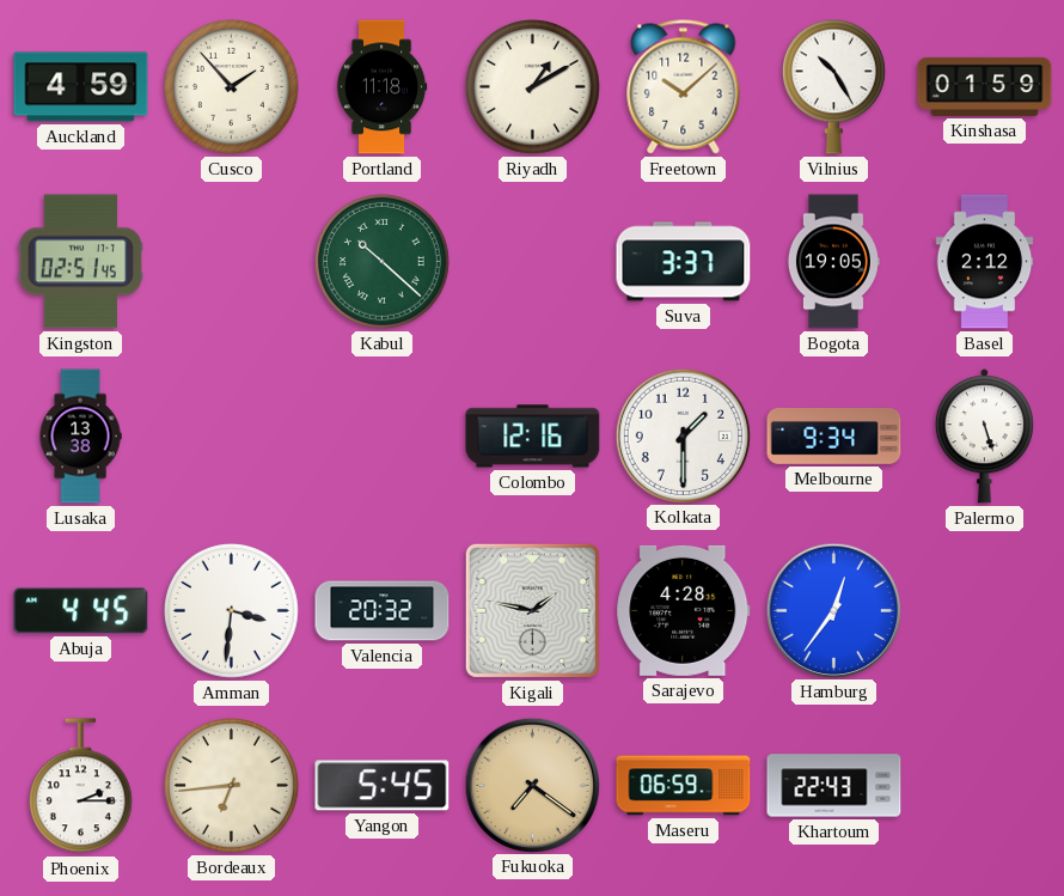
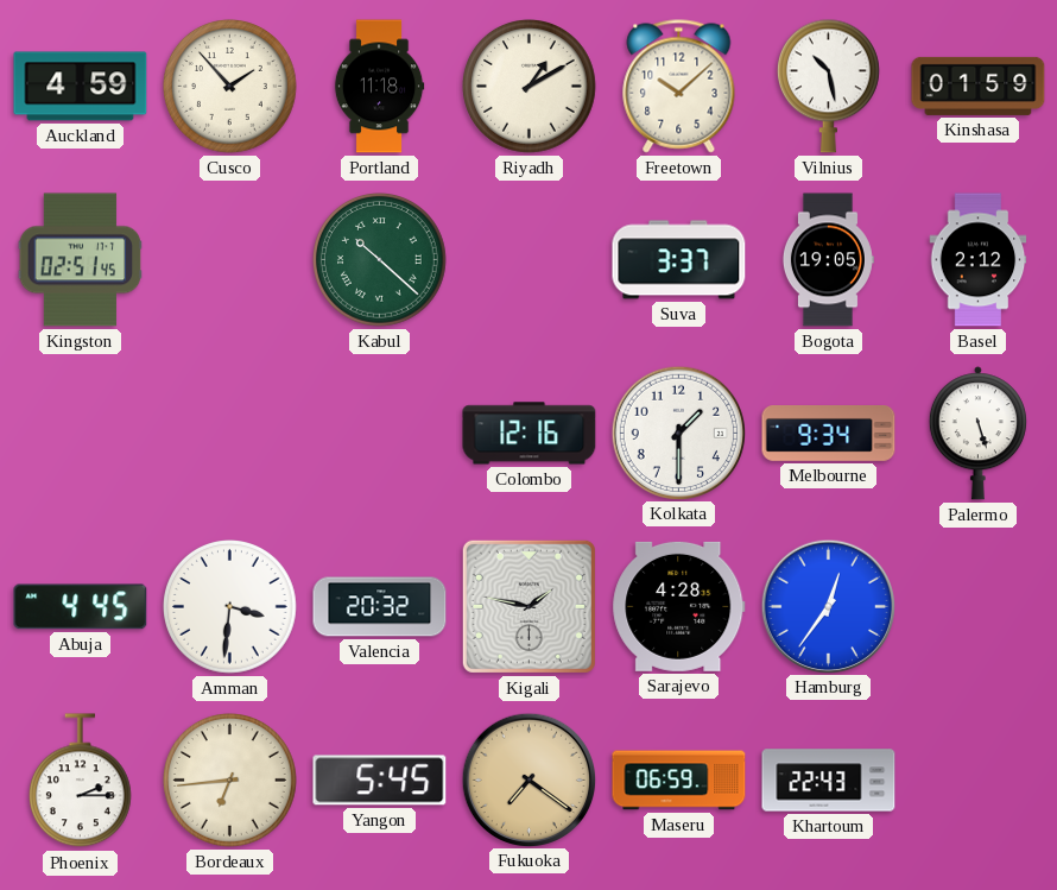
Vilnius: 10:25 -> 10:28
Lusaka: 13:38 -> none
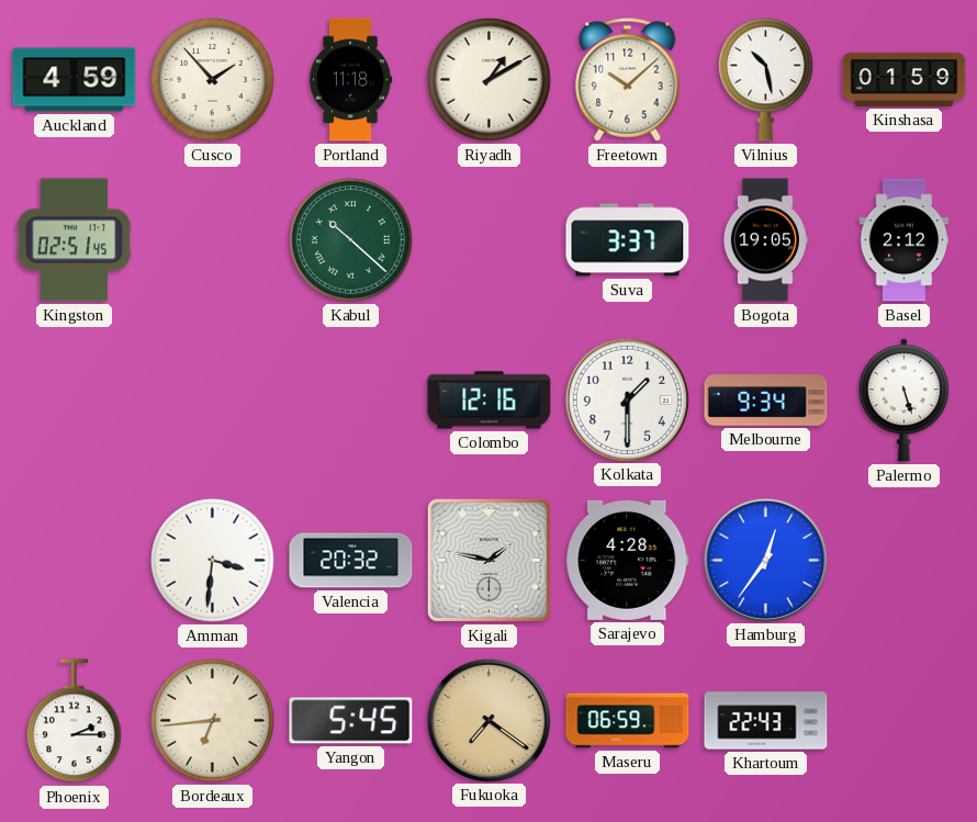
Abuja: 4:45 -> none
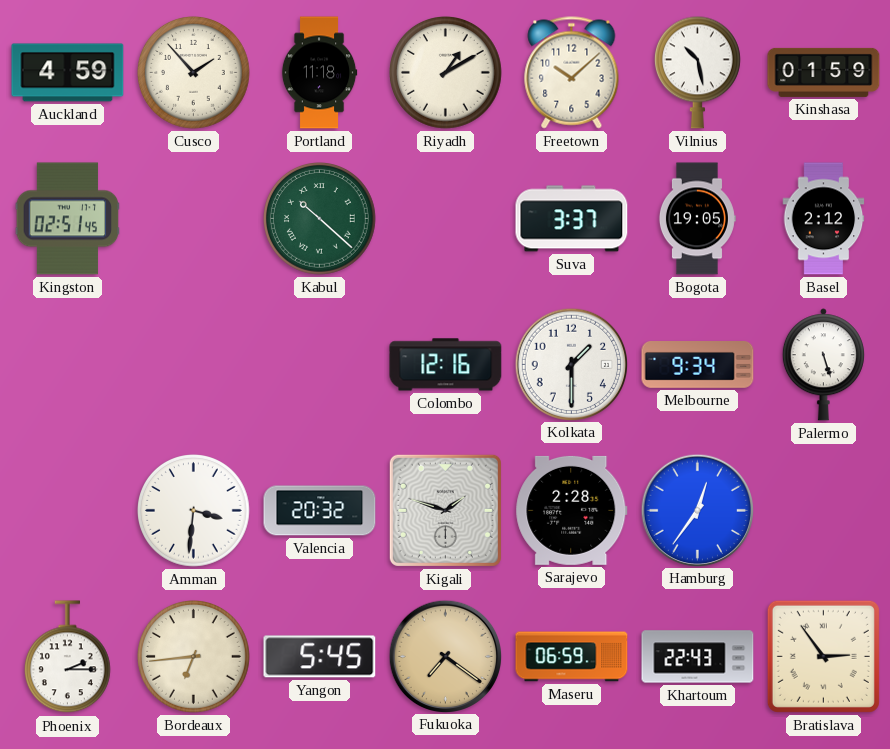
Kigali: 1:47 -> 1:48
Sarajevo: 4:28 -> 2:28
Bratislava: none -> 2:54
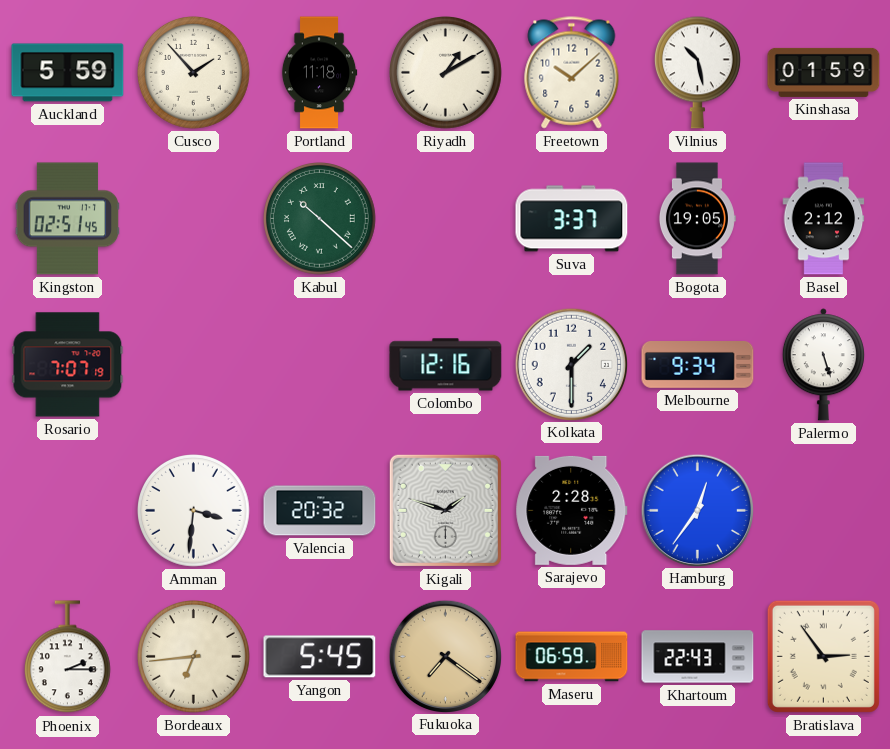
Auckland: 4:59 -> 5:59
Rosario: none -> 7:07
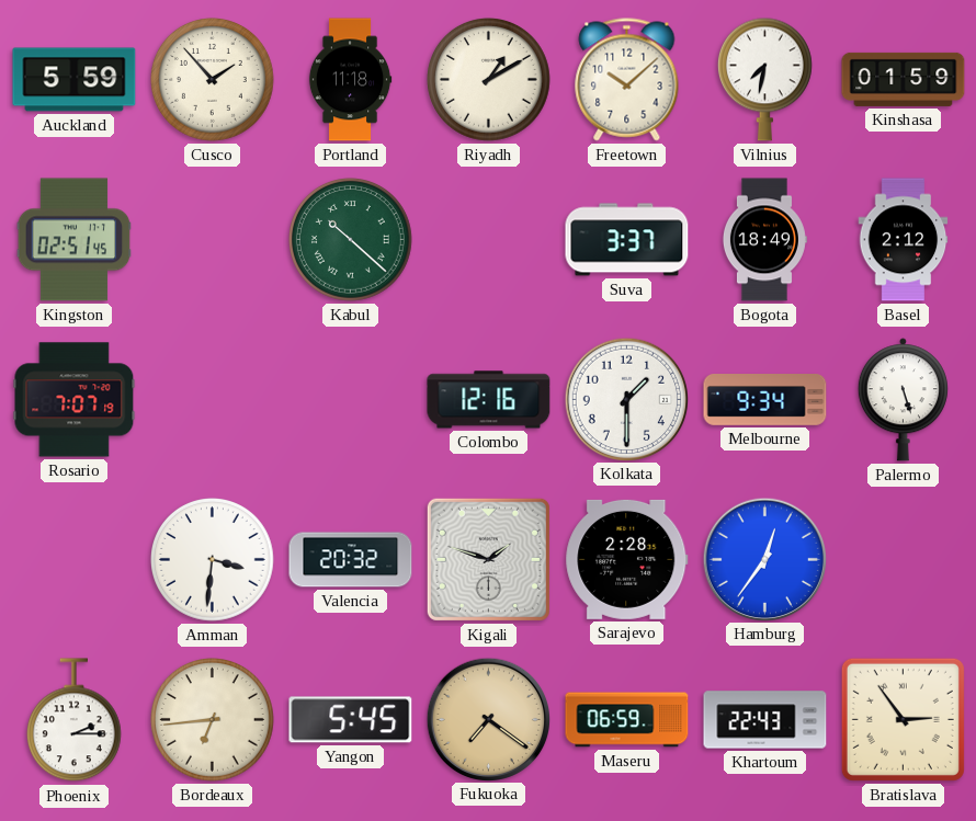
Vilnius: 10:28 -> 7:32
Bogota: 19:05 -> 18:49
